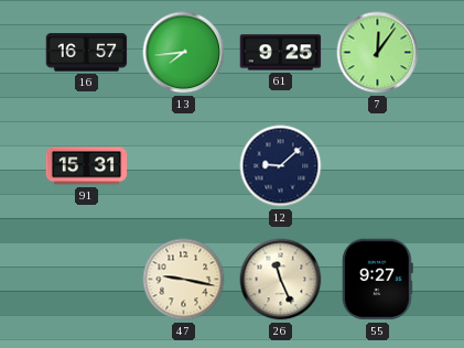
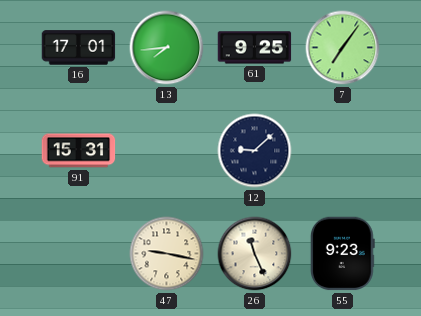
16: 16:57 -> 17:01
7: 12:06 -> 7:06
55: 9:27 -> 9:23
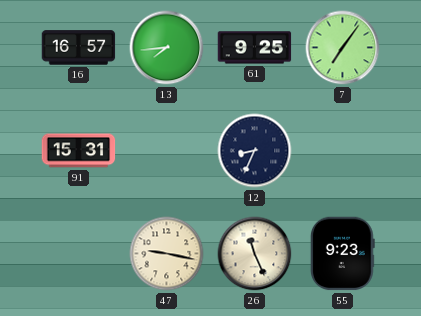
16: 17:01 -> 16:57
12: 9:08 -> 8:34
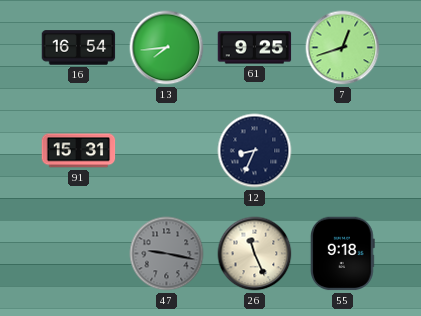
16: 16:57 -> 16:54
7: 7:06 -> 12:42
47 dial: cream -> grey
55: 9:23 -> 9:18
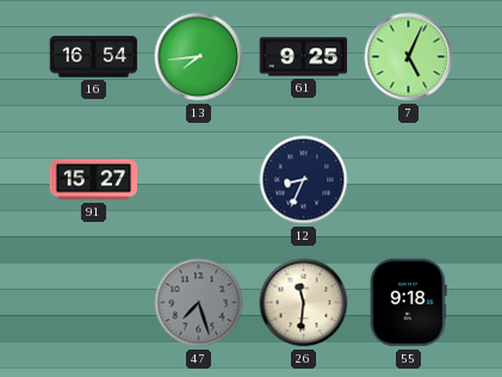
7: 12:42 -> 5:04
91: 15:31 -> 15:27
47: 9:17 -> 7:27
26: 11:26 -> 11:31
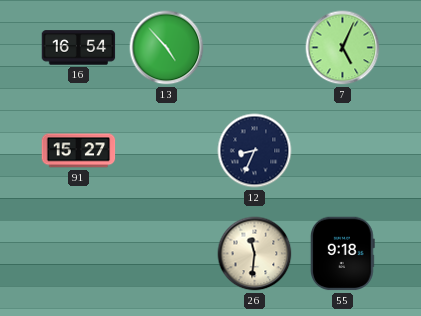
13: 7:44 -> 4:53
61: 9:25 -> none
47: 7:27 -> none
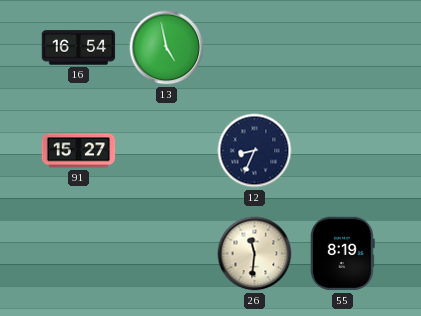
13: 4:53 -> 4:58
7: 5:04 -> none
55: 9:18 -> 8:19
